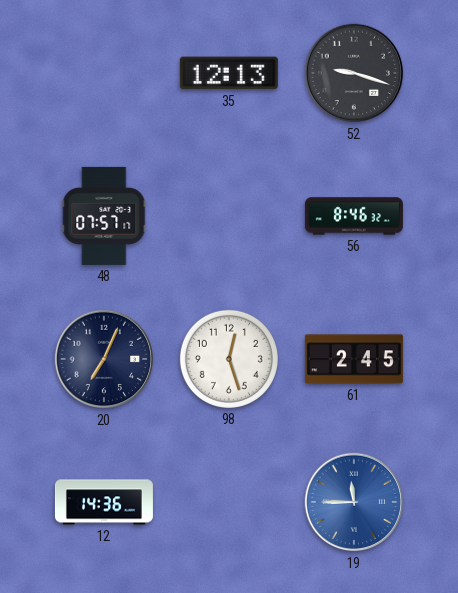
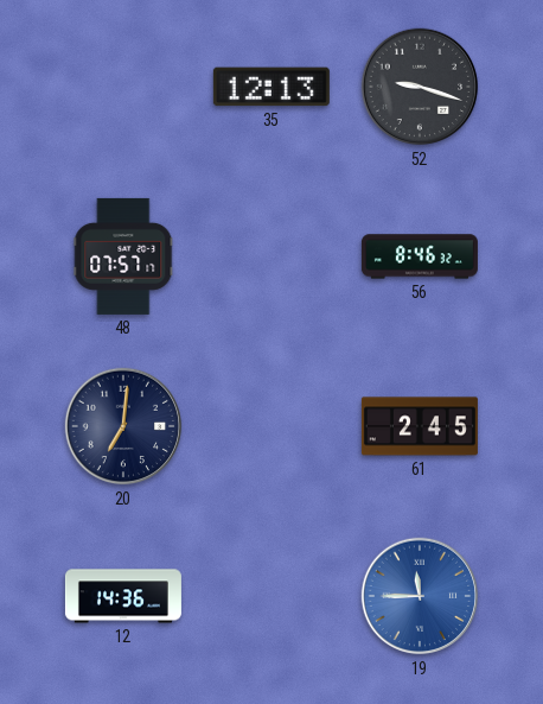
20: 7:04 -> 7:01
98: 12:27 -> none
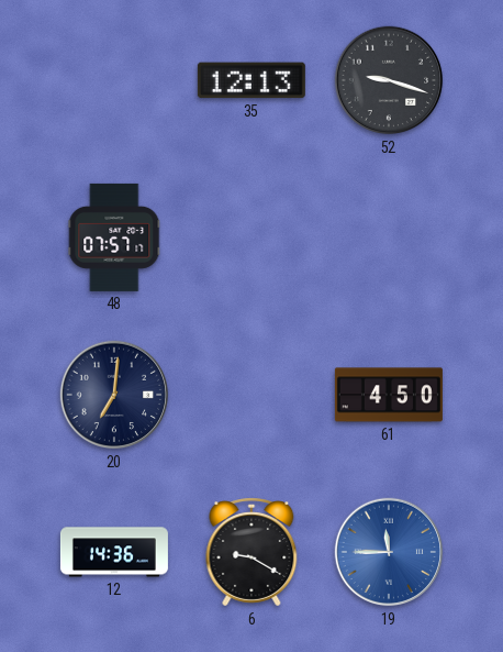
56: 8:46 -> none
61: 2:45 -> 4:50
6: none -> 9:20
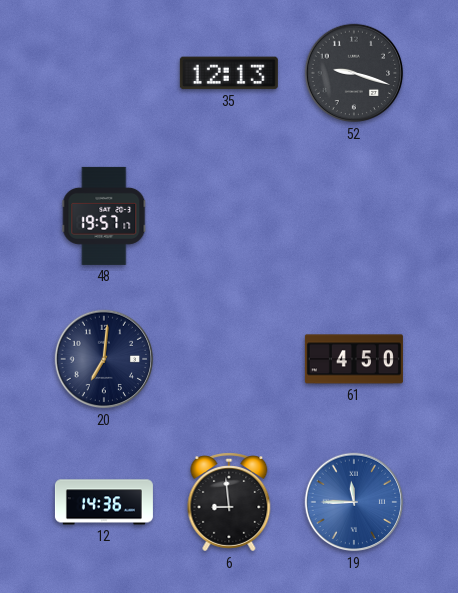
48: 07:57 -> 19:57
6: 9:20 -> 8:59
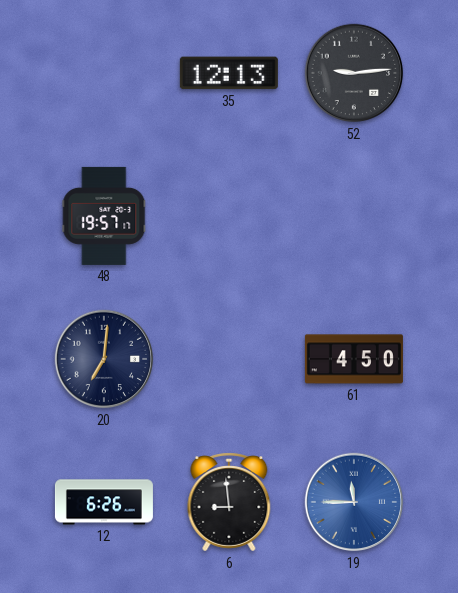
52: 9:18 -> 9:14
12: 14:36 -> 6:26
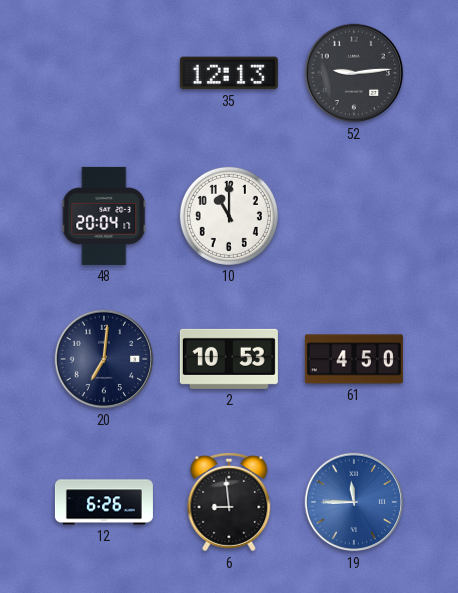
48: 19:57 -> 20:04
10: none -> 11:00
2: none -> 10:53
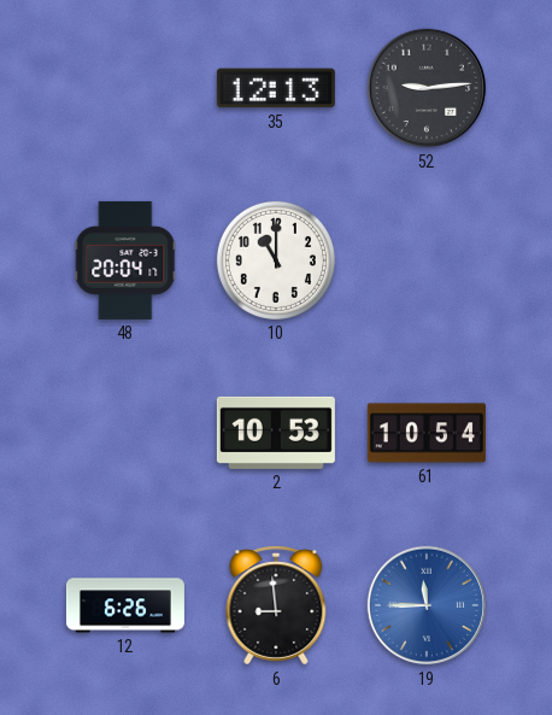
20: 7:01 -> none
61: 4:50 -> 10:54
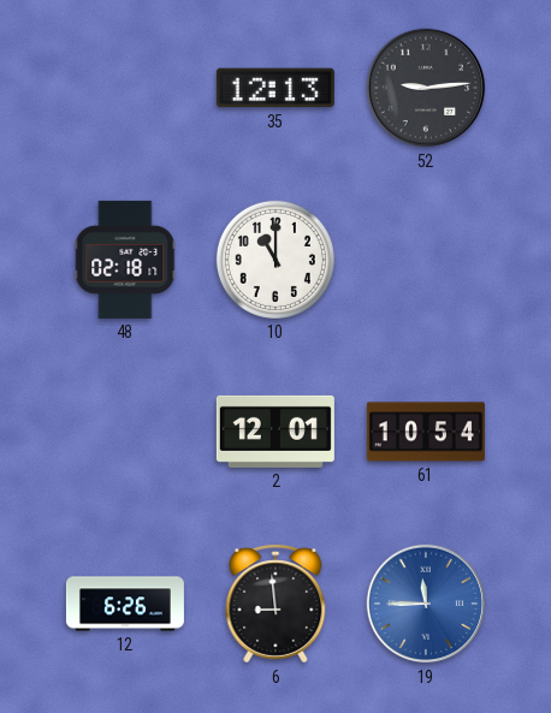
48: 20:04 -> 02:18
2: 10:53 -> 12:01
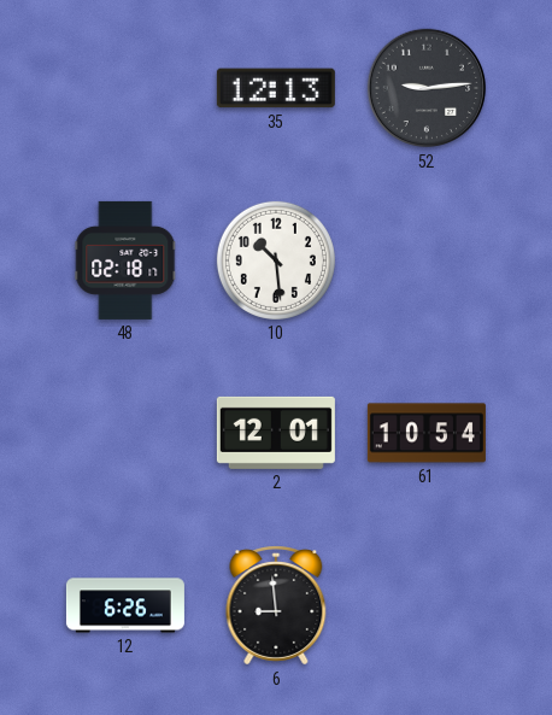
10: 11:00 -> 10:29
19: 11:45 -> none
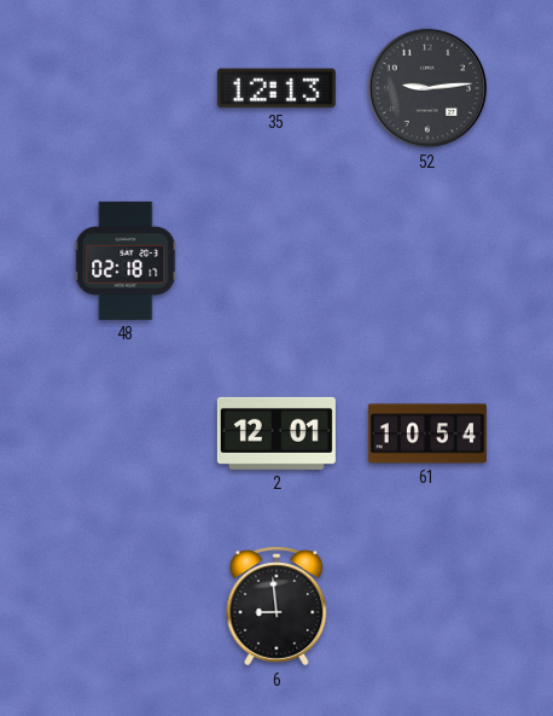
10: 10:29 -> none
12: 6:26 -> none
